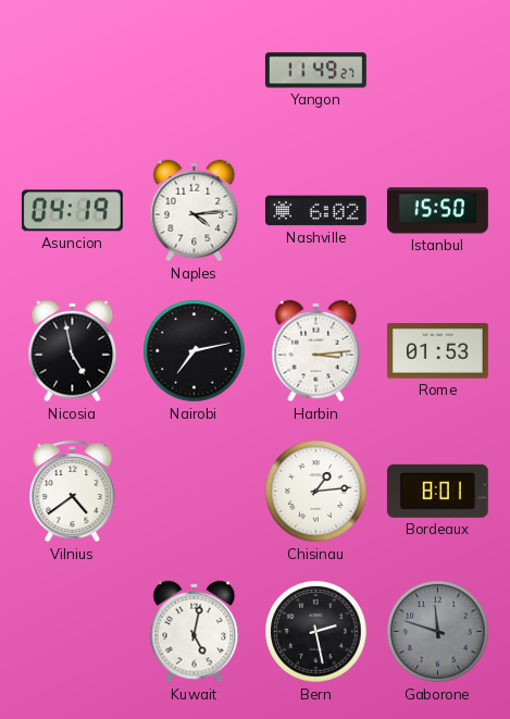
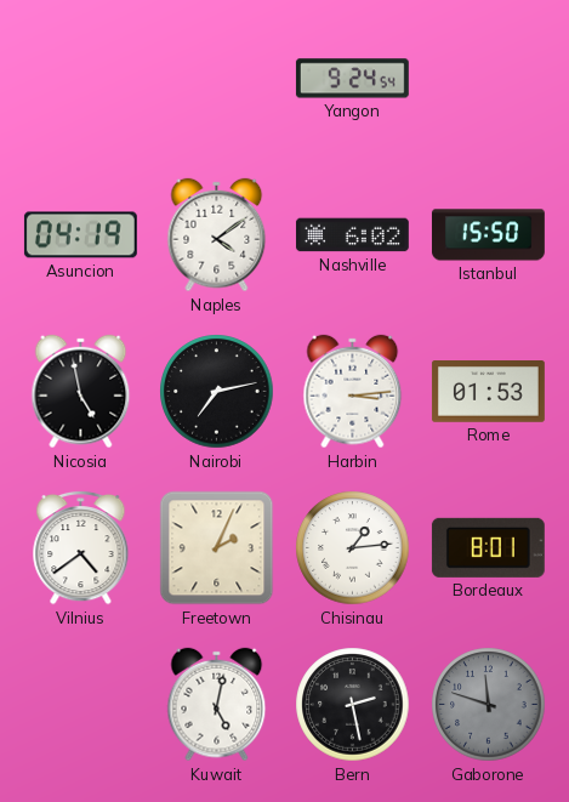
Yangon: 11:49 -> 9:24
Naples: 4:14 -> 4:09
Freetown: none -> 2:04
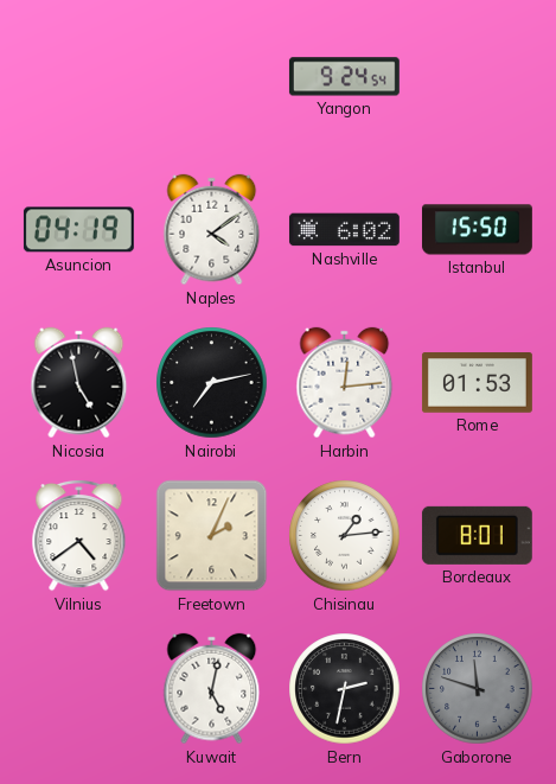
Harbin: 3:14 -> 12:14
Bern: 2:28 -> 2:32
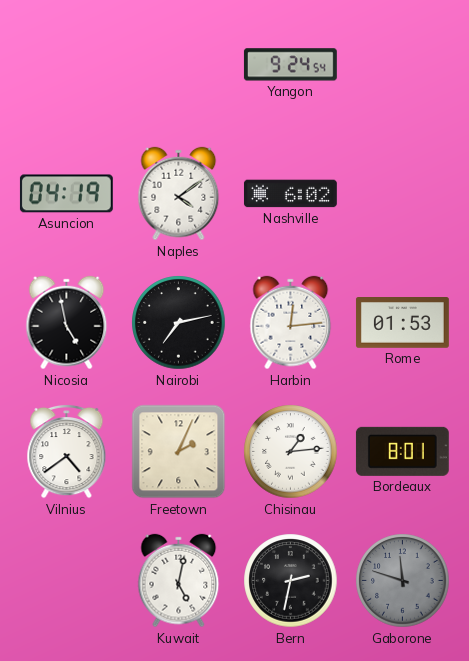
Istanbul: 15:50 -> none
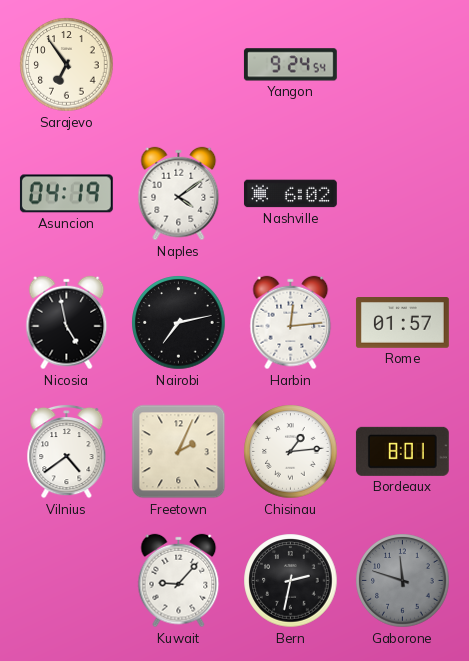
Sarajevo: none -> 6:54
Rome: 01:53 -> 01:57
Kuwait: 5:02 -> 9:07
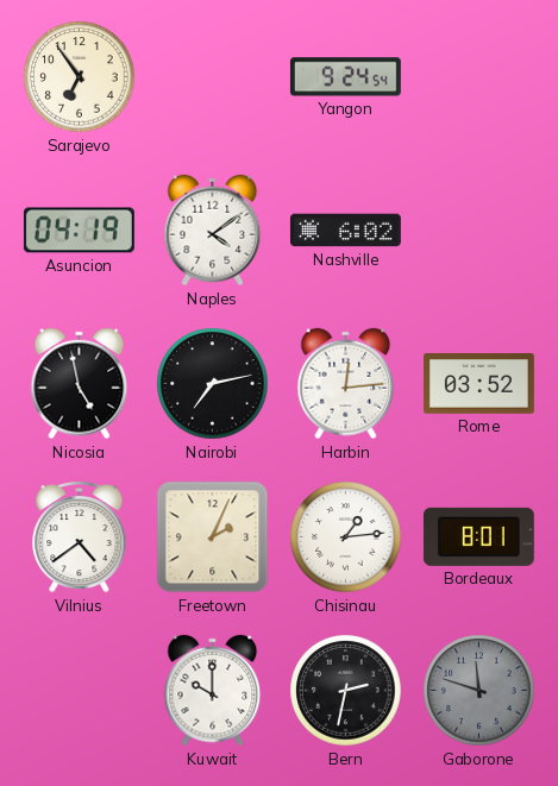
Rome: 01:57 -> 03:52
Kuwait: 9:07 -> 10:00
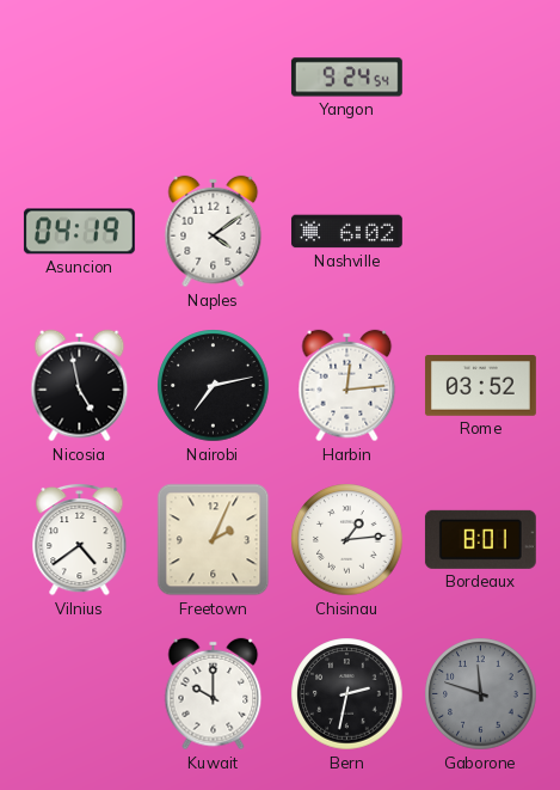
Sarajevo: 6:54 -> none
